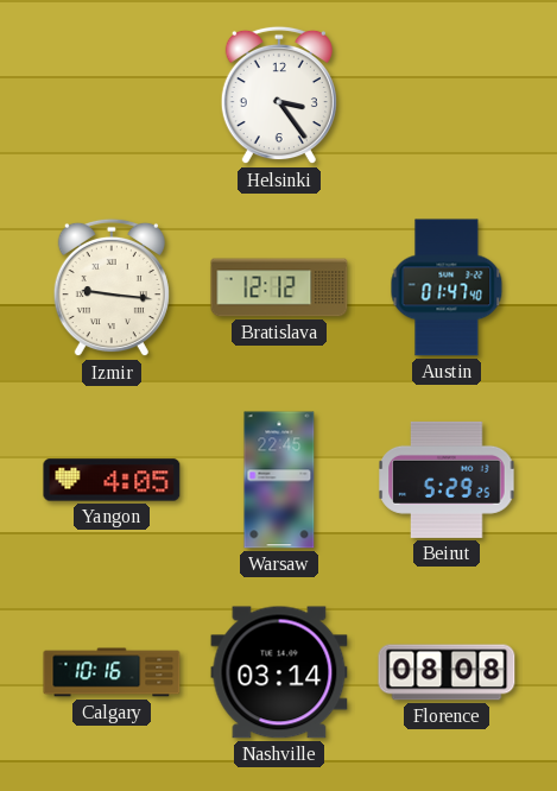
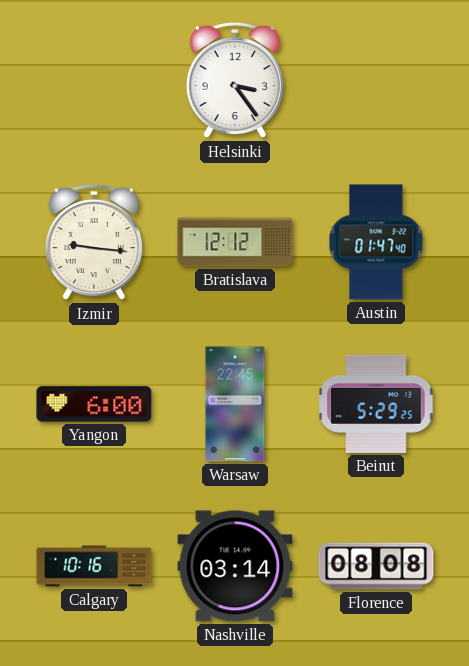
Yangon: 4:05 -> 6:00
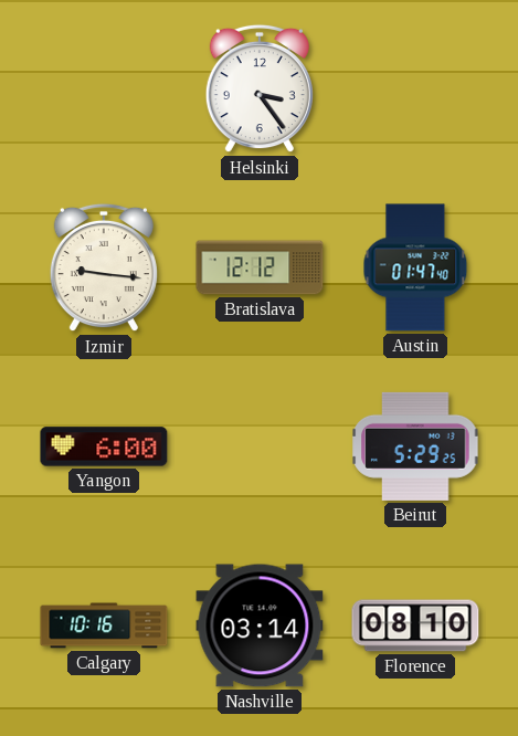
Warsaw: 22:45 -> none
Florence: 08:08 -> 08:10
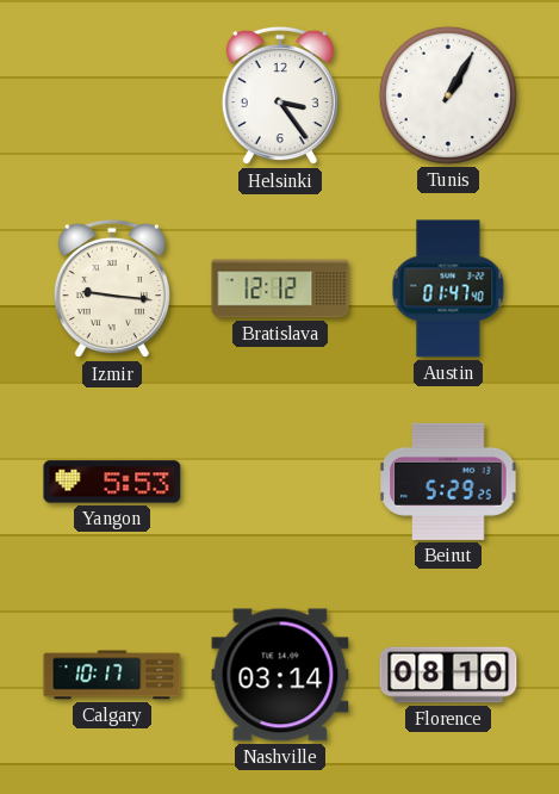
Tunis: none -> 1:05
Yangon: 6:00 -> 5:53
Calgary: 10:16 -> 10:17
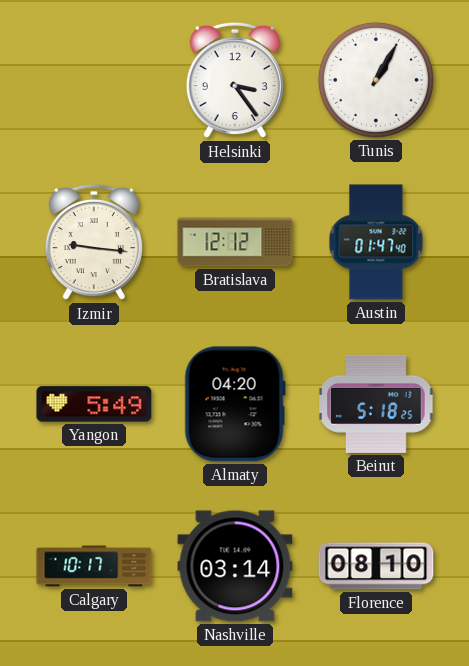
Yangon: 5:53 -> 5:49
Almaty: none -> 04:20
Beirut: 5:29 -> 5:18
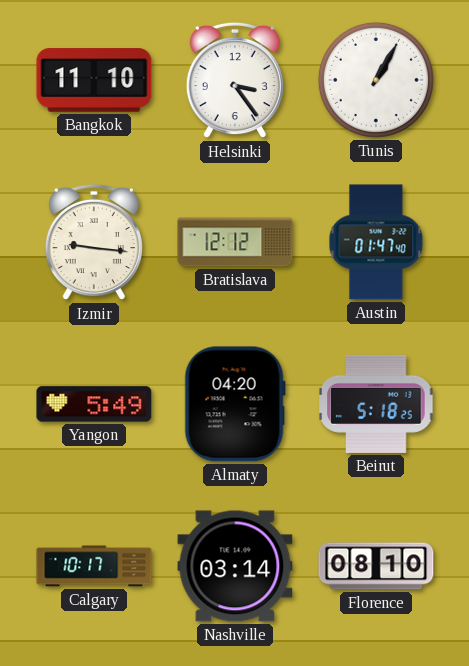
Bangkok: none -> 11:10
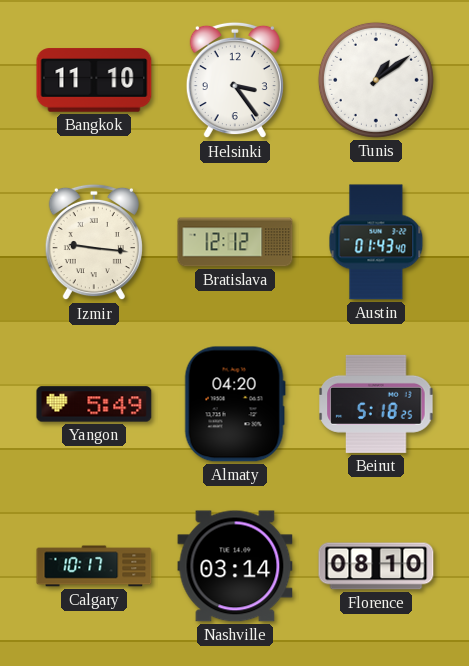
Tunis: 1:05 -> 1:09
Austin: 01:47 -> 01:43
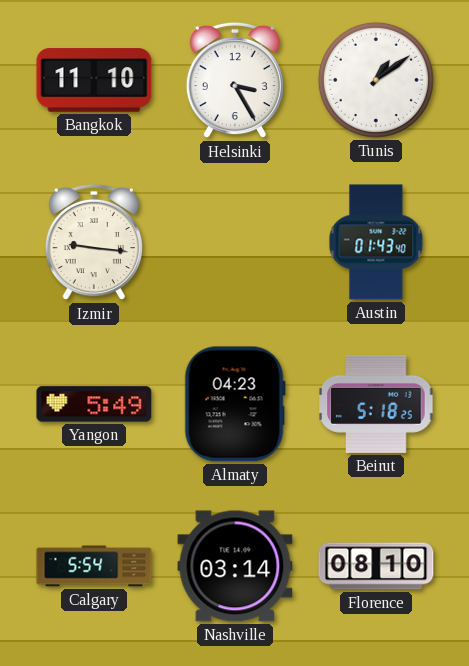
Helsinki: 3:24 -> 3:25
Bratislava: 12:12 -> none
Almaty: 04:20 -> 04:23
Calgary: 10:17 -> 5:54
